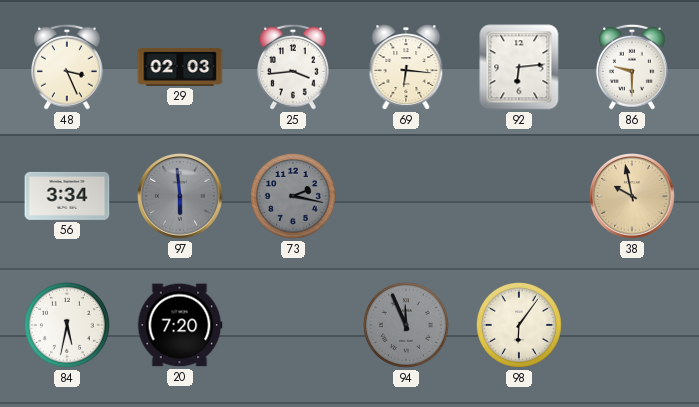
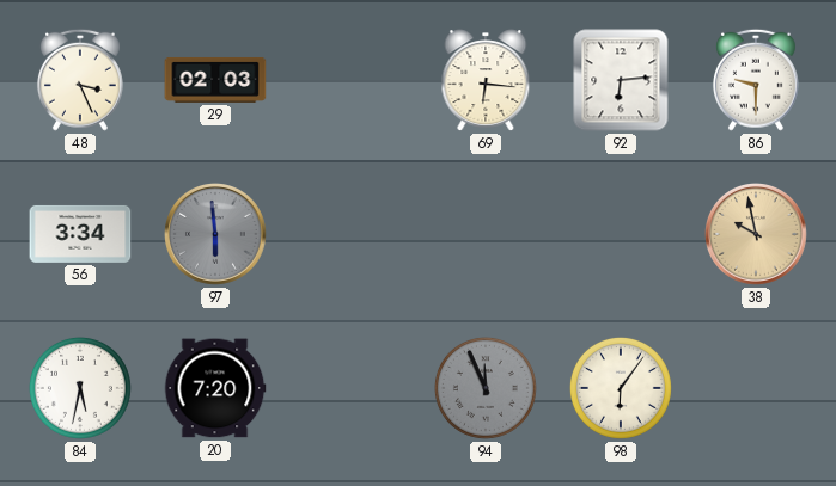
25: 3:44 -> none
73: 2:17 -> none
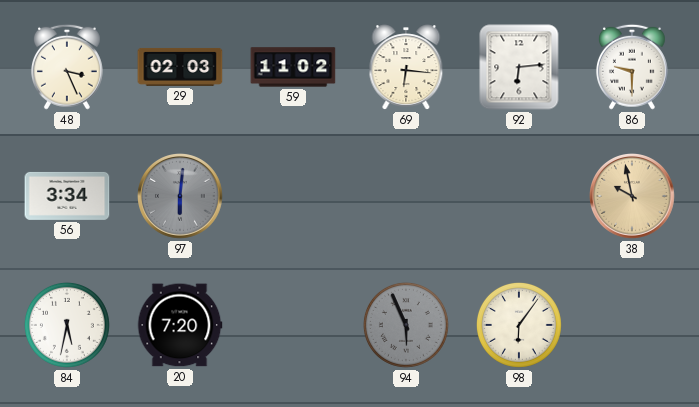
59: none -> 11:02
97: 5:59 -> 6:01
94: 11:56 -> 5:56
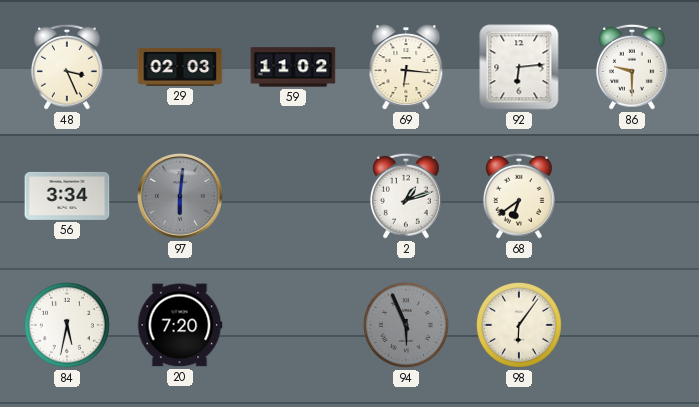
2: none -> 1:12
68: none -> 6:39
38: 9:58 -> none
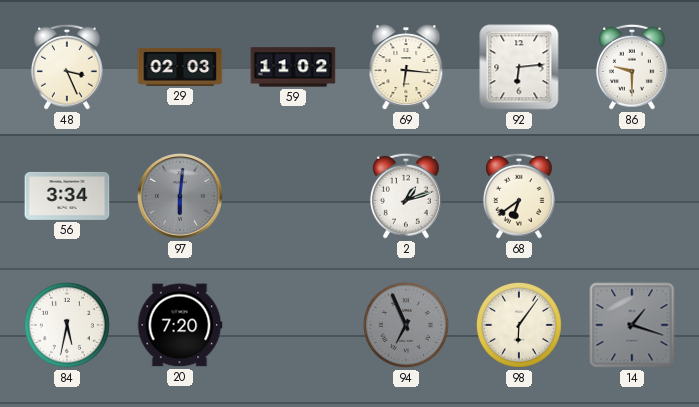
94: 5:56 -> 6:56
14: none -> 1:18
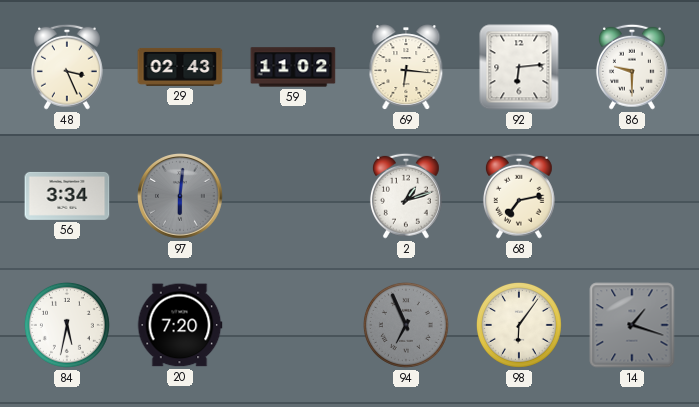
29: 02:03 -> 02:43
68: 6:39 -> 7:13
